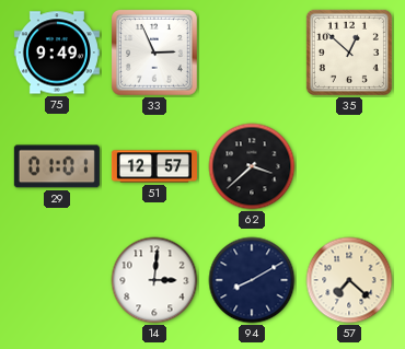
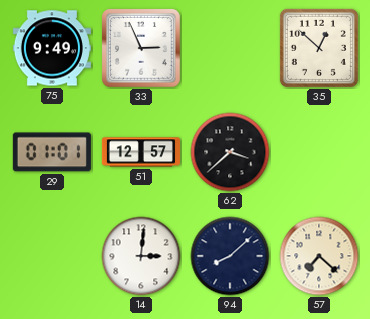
94: 8:10 -> 8:08
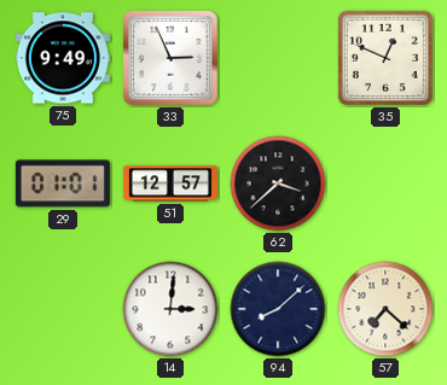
35: 12:52 -> 12:49
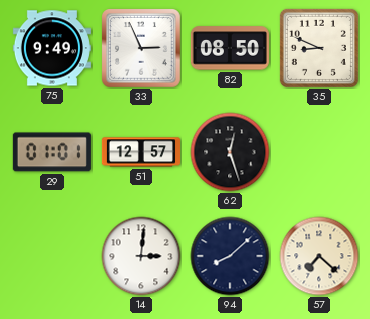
82: none -> 08:50
35: 12:49 -> 8:49
62: 3:38 -> 12:27
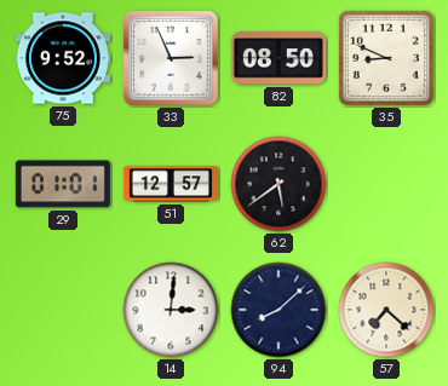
75: 9:49 -> 9:52
62: 12:27 -> 5:39
